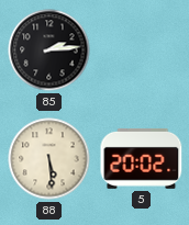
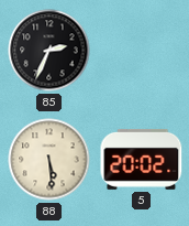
85: 2:14 -> 2:34
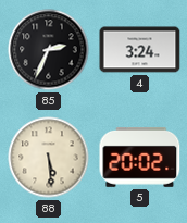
4: none -> 3:24
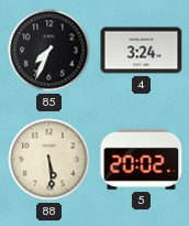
85: 2:34 -> 7:34
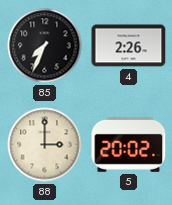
4: 3:24 -> 2:26
88: 5:29 -> 3:00
